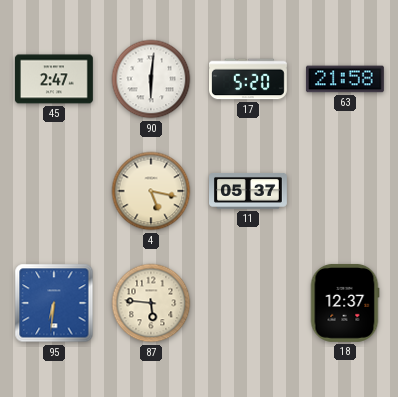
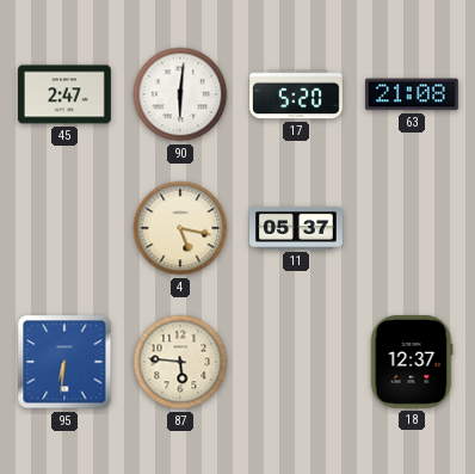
63: 21:58 -> 21:08
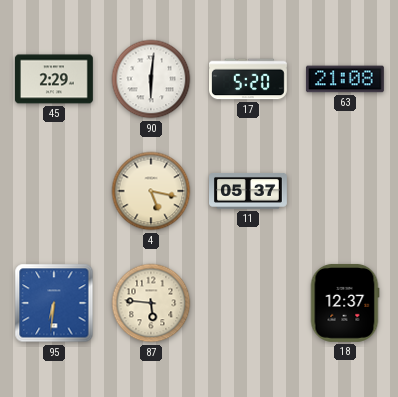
45: 2:47 -> 2:29
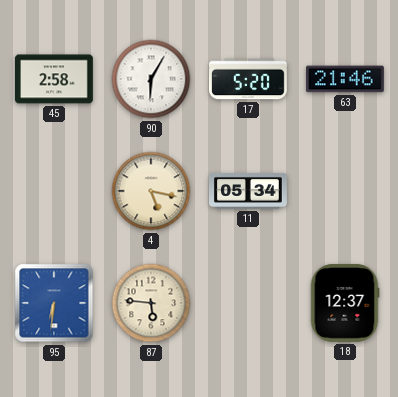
45: 2:29 -> 2:58
90: 6:01 -> 6:05
63: 21:08 -> 21:46
11: 05:37 -> 05:34
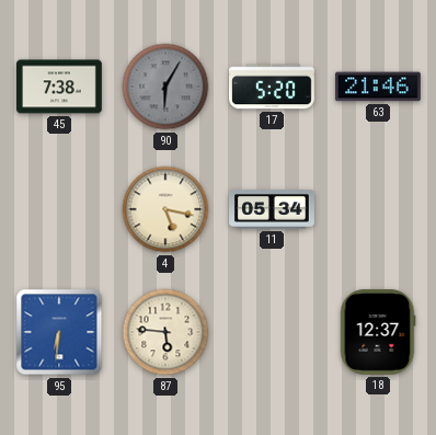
45: 2:58 -> 7:38
90 dial: white -> grey
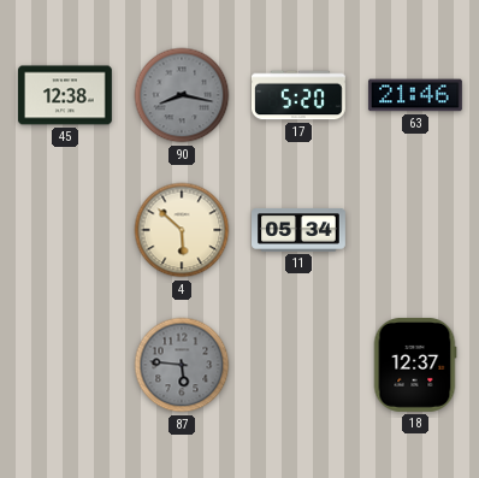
45: 7:38 -> 12:38
90: 6:05 -> 8:17
4: 5:17 -> 5:52
95: 6:31 -> none
87 dial: cream -> grey
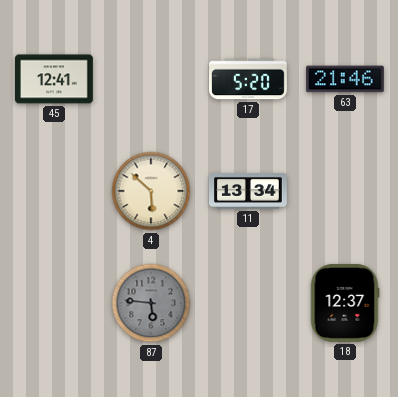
45: 12:38 -> 12:41
90: 8:17 -> none
11: 05:34 -> 13:34
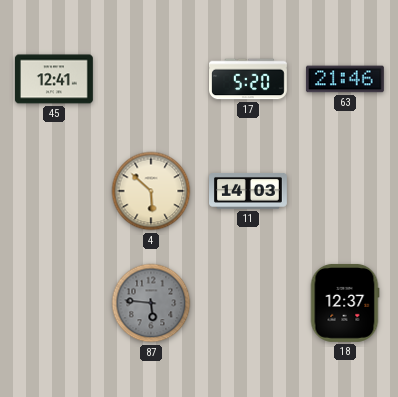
11: 13:34 -> 14:03
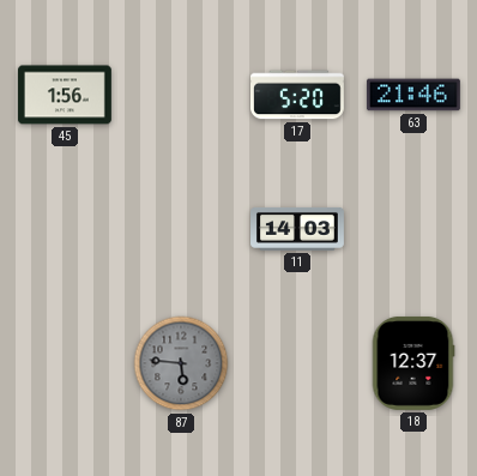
45: 12:41 -> 1:56
4: 5:52 -> none
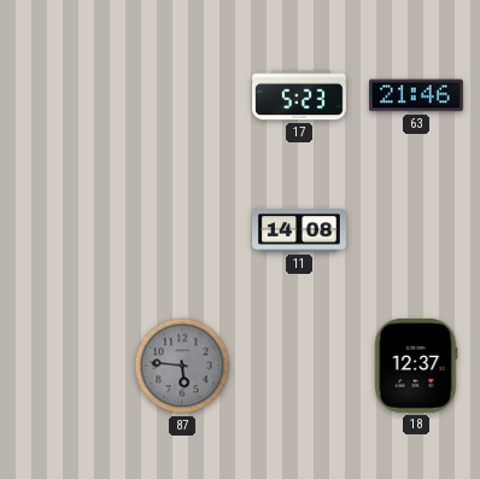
45: 1:56 -> none
17: 5:20 -> 5:23
11: 14:03 -> 14:08
